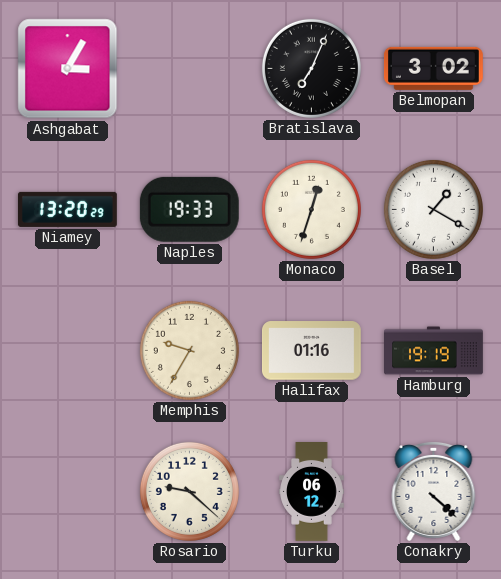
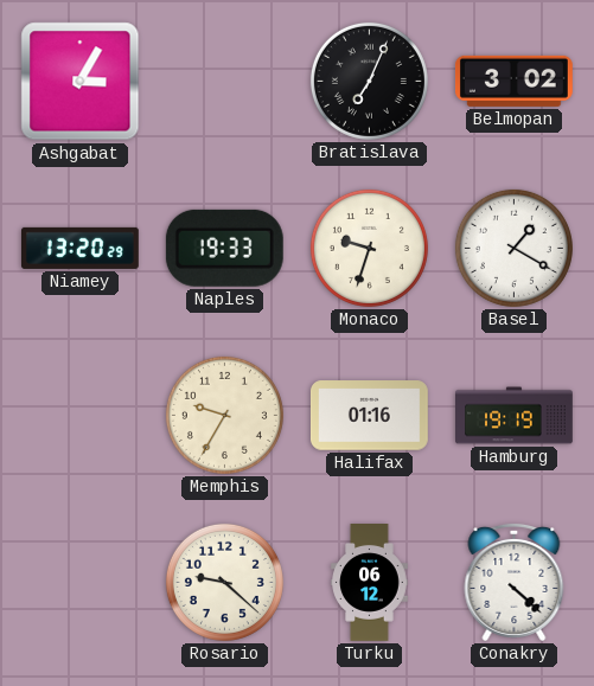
Monaco: 12:33 -> 9:33
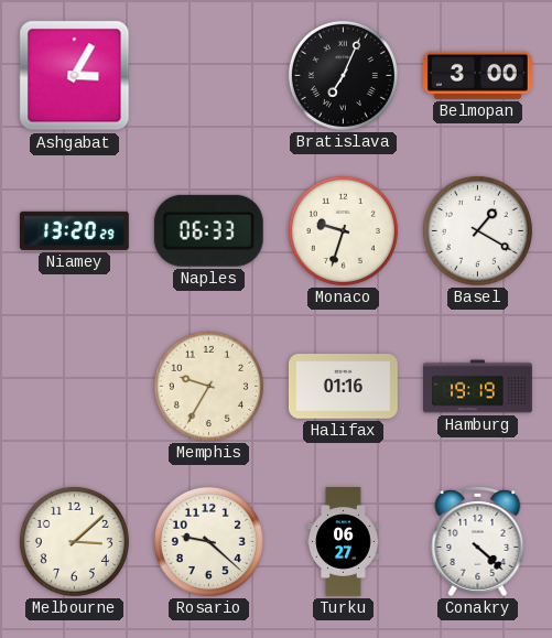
Belmopan: 3:02 -> 3:00
Naples: 19:33 -> 06:33
Melbourne: none -> 3:08
Turku: 06:12 -> 06:27
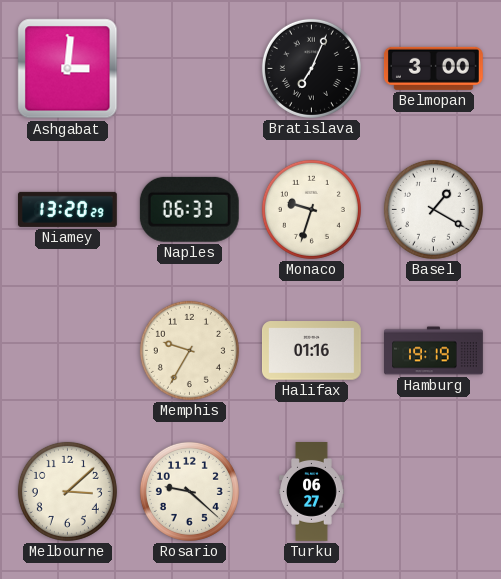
Ashgabat: 3:05 -> 3:01
Conakry: 4:22 -> none
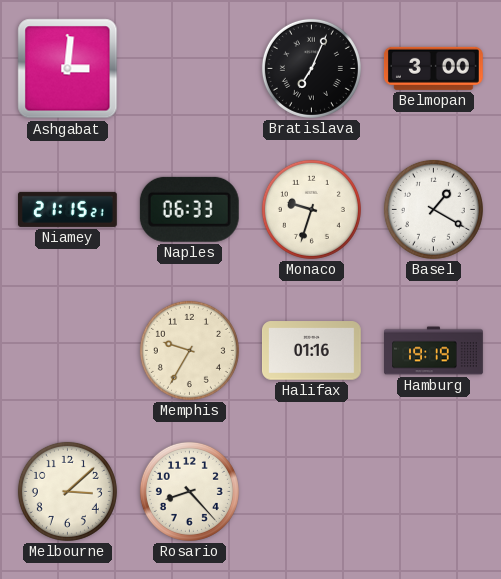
Niamey: 13:20 -> 21:15
Rosario: 9:22 -> 8:23
Turku: 06:27 -> none
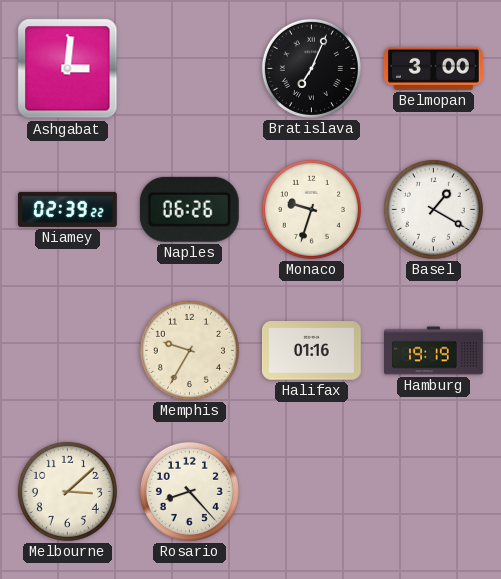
Niamey: 21:15 -> 02:39
Naples: 06:33 -> 06:26
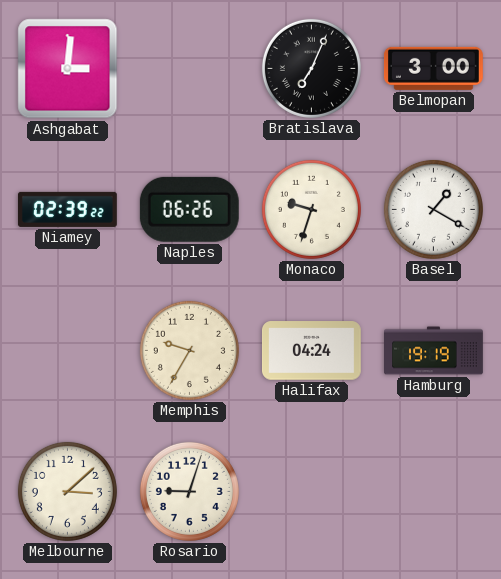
Halifax: 01:16 -> 04:24
Rosario: 8:23 -> 9:03
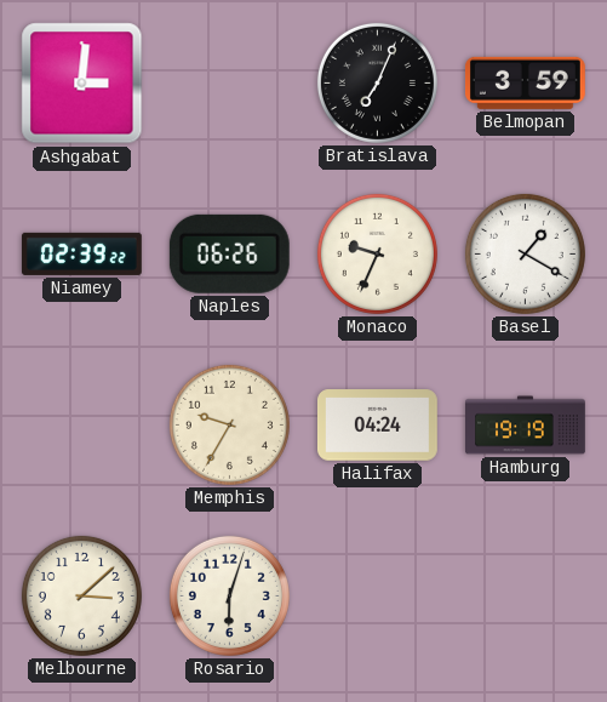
Belmopan: 3:00 -> 3:59
Monaco: 9:33 -> 9:34
Rosario: 9:03 -> 6:03
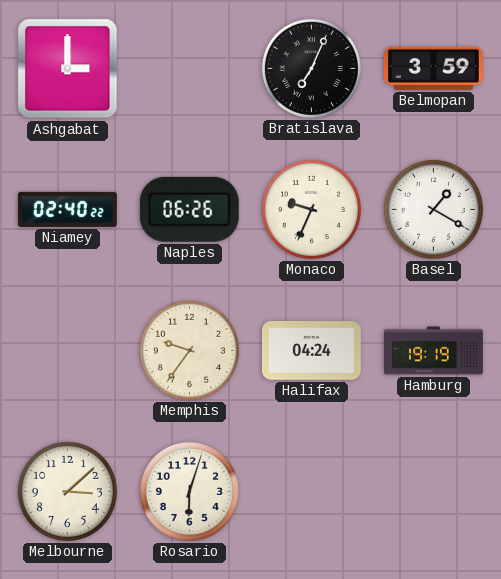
Ashgabat: 3:01 -> 3:00
Niamey: 02:39 -> 02:40
Memphis: 9:35 -> 9:36
